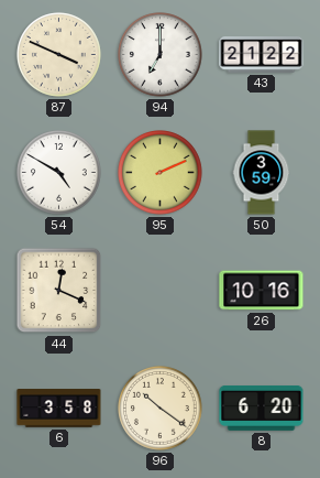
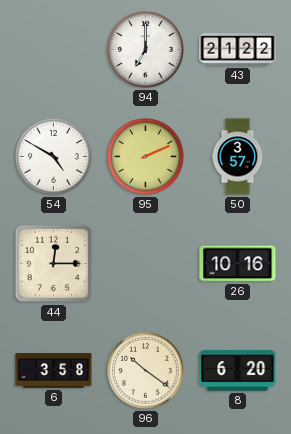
87: 3:49 -> none
50: 3:59 -> 3:57
44: 12:19 -> 12:15
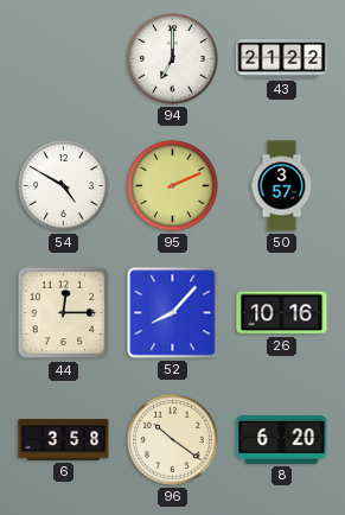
52: none -> 8:07
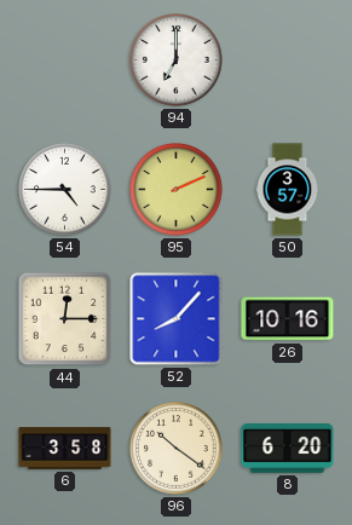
43: 21:22 -> none
54: 4:50 -> 4:45
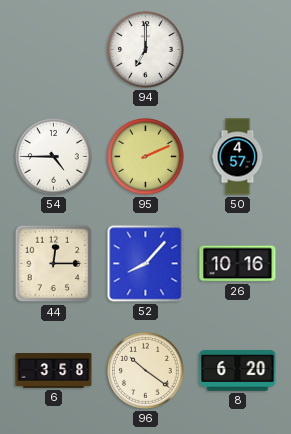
50: 3:57 -> 4:57
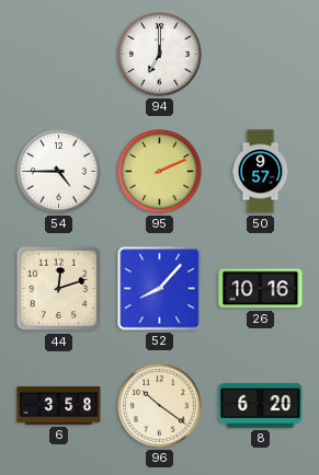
50: 4:57 -> 9:57
44: 12:15 -> 12:12
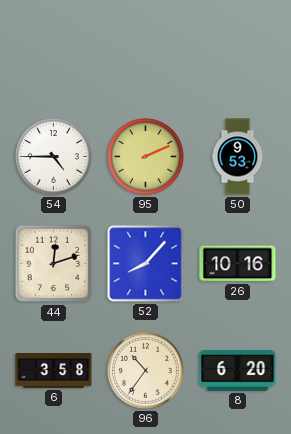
94: 7:00 -> none
50: 9:57 -> 9:53
96: 10:21 -> 10:36
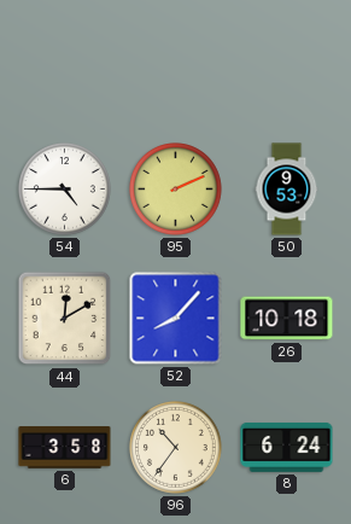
44: 12:12 -> 12:10
26: 10:16 -> 10:18
8: 6:20 -> 6:24
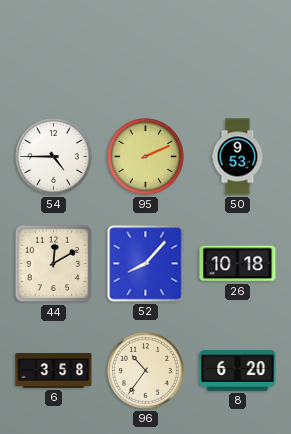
8: 6:24 -> 6:20
